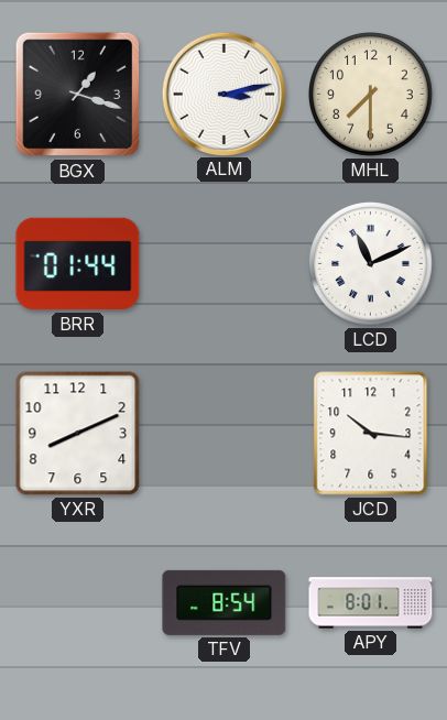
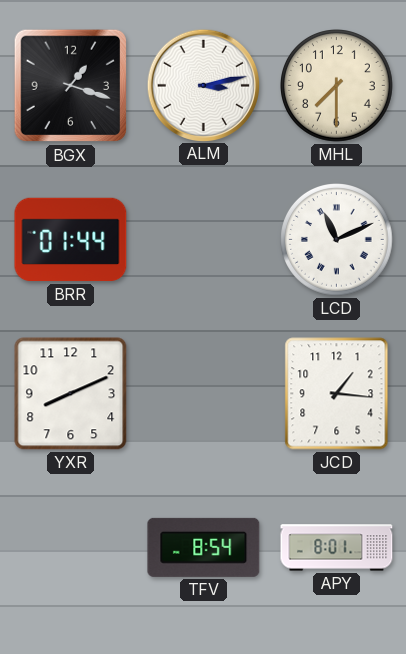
JCD: 10:16 -> 1:16
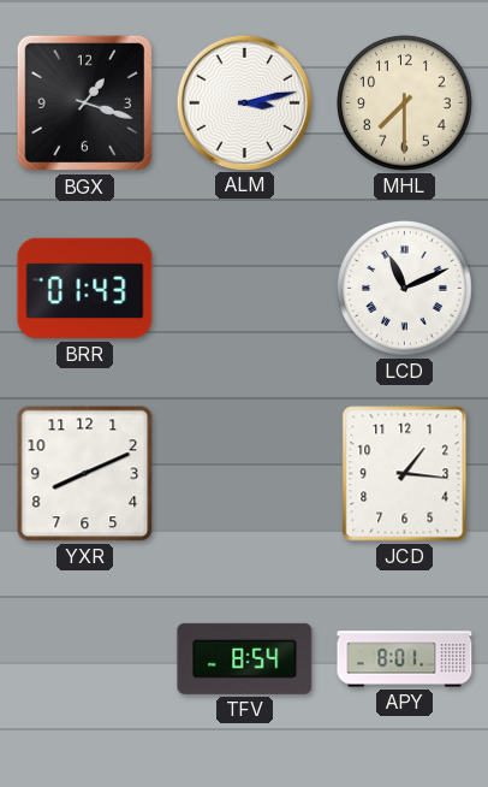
BRR: 01:44 -> 01:43
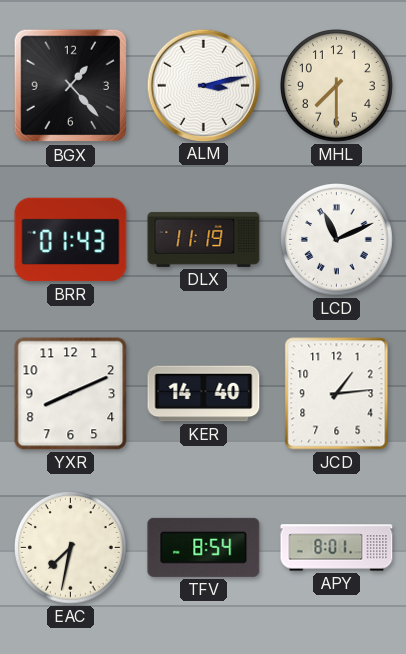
BGX: 1:18 -> 1:23
DLX: none -> 11:19
KER: none -> 14:40
JCD: 1:16 -> 1:14
EAC: none -> 7:32
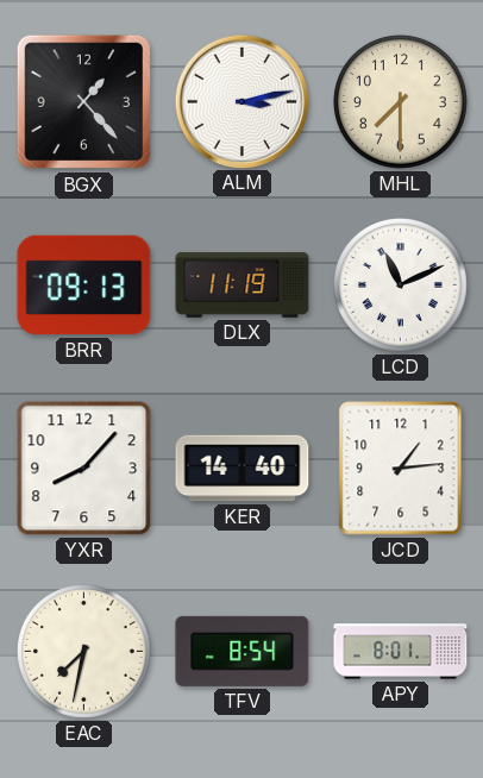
BRR: 01:43 -> 09:13
YXR: 8:11 -> 8:07
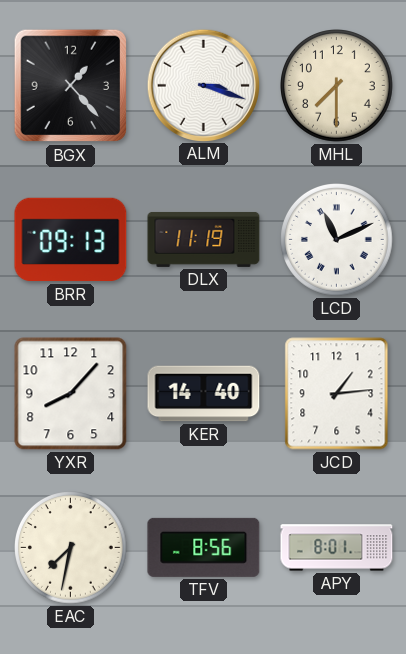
ALM: 3:13 -> 3:18
TFV: 8:54 -> 8:56
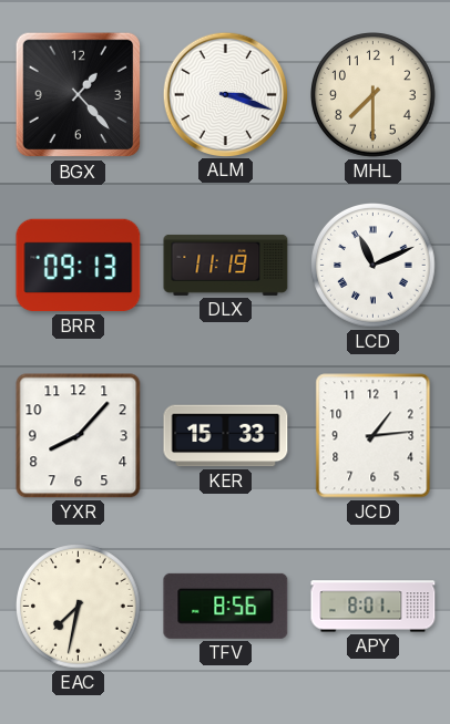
KER: 14:40 -> 15:33
